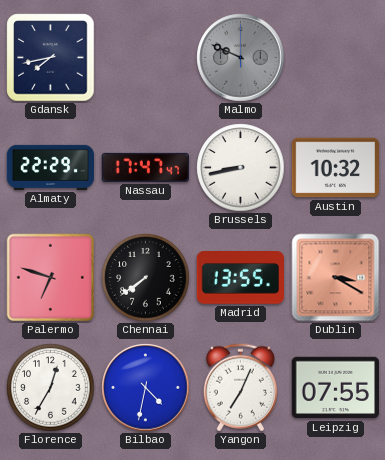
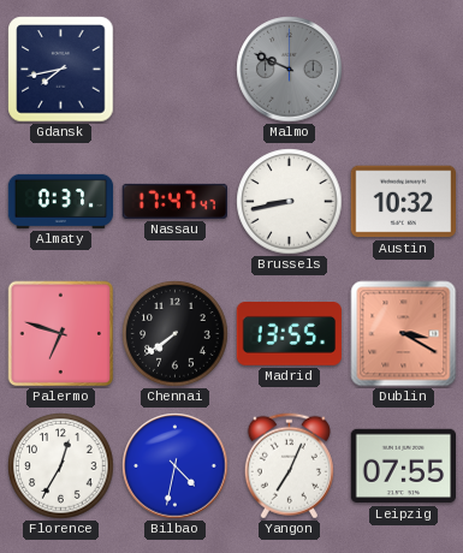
Almaty: 22:29 -> 0:37
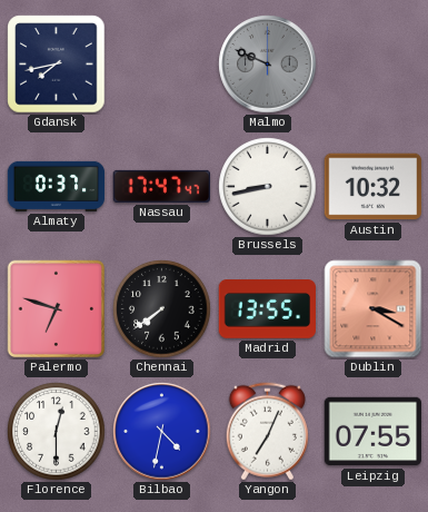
Florence: 12:35 -> 12:30
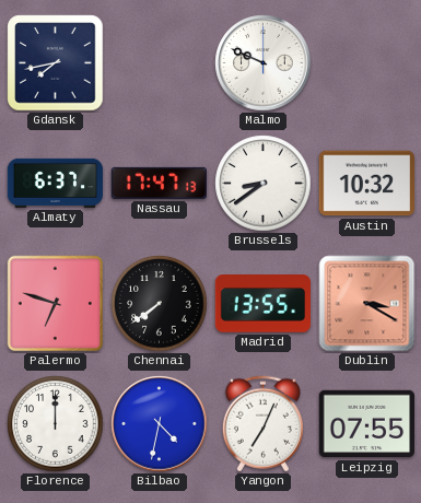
Malmo dial: grey -> white
Almaty: 0:37 -> 6:37
Nassau: 17:47:47 -> 17:47:13
Brussels: 8:43 -> 8:39
Florence: 12:30 -> 12:00
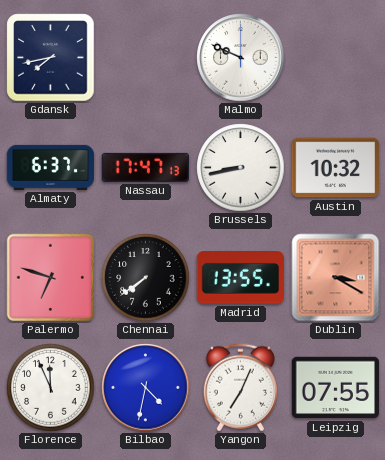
Brussels: 8:39 -> 8:43
Florence: 12:00 -> 11:56
